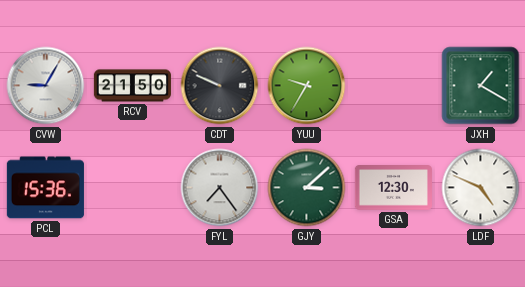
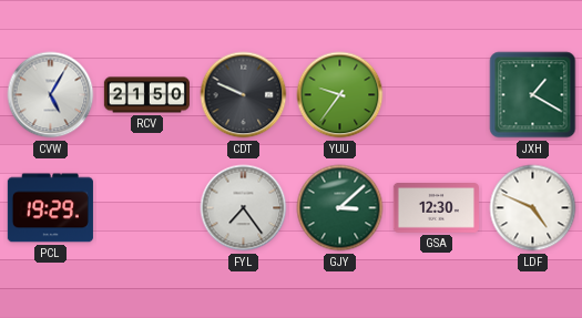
CVW: 9:05 -> 5:05
YUU: 9:35 -> 9:36
PCL: 15:36 -> 19:29
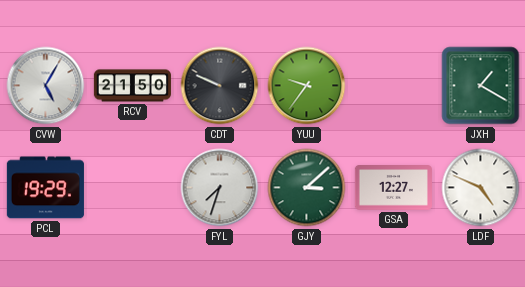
FYL: 7:24 -> 7:33
GSA: 12:30 -> 12:27
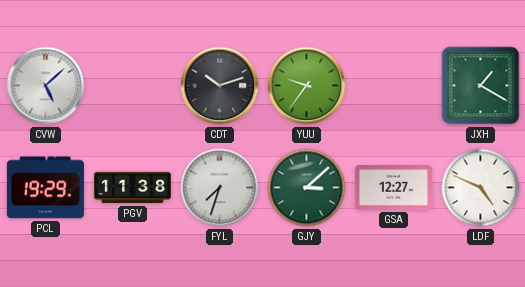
CVW: 5:05 -> 5:08
RCV: 21:50 -> none
CDT: 9:49 -> 10:12
PGV: none -> 11:38
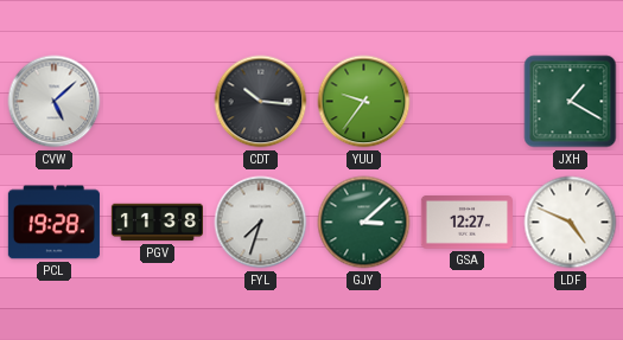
CDT: 10:12 -> 10:16
PCL: 19:29 -> 19:28
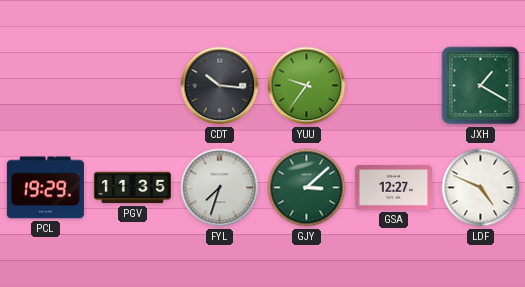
CVW: 5:08 -> none
PCL: 19:28 -> 19:29
PGV: 11:38 -> 11:35
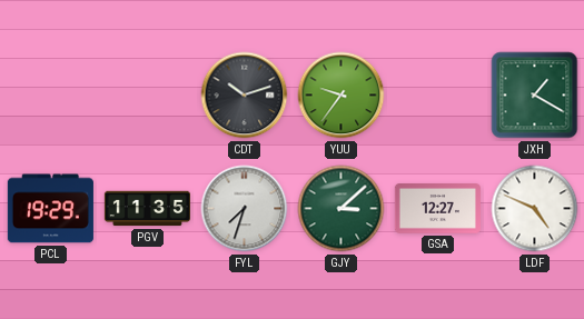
CDT: 10:16 -> 10:12
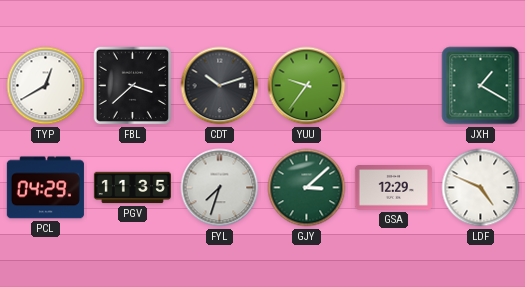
TYP: none -> 12:40
FBL: none -> 3:38
PCL: 19:29 -> 04:29
GSA: 12:27 -> 12:29
